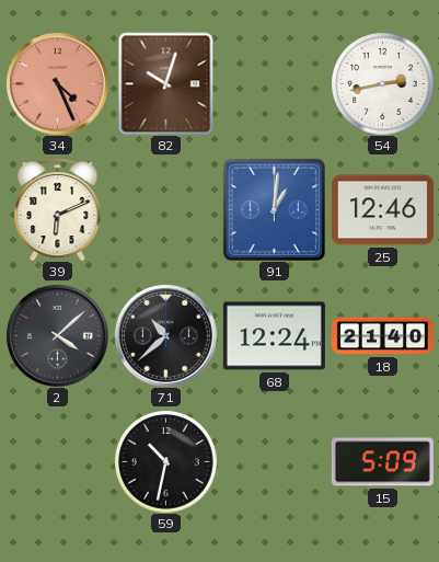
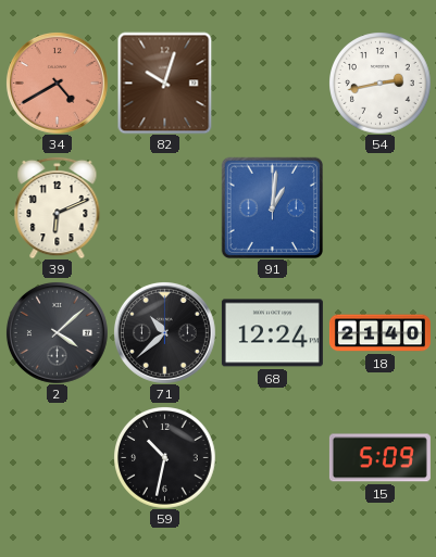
34: 4:26 -> 4:40
25: 12:46 -> none
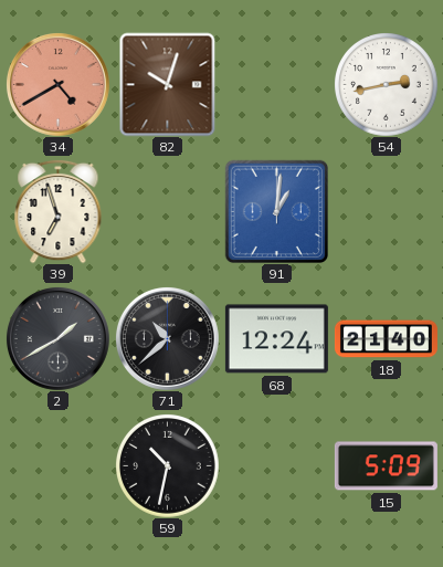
39: 6:11 -> 6:57
2: 4:08 -> 1:40
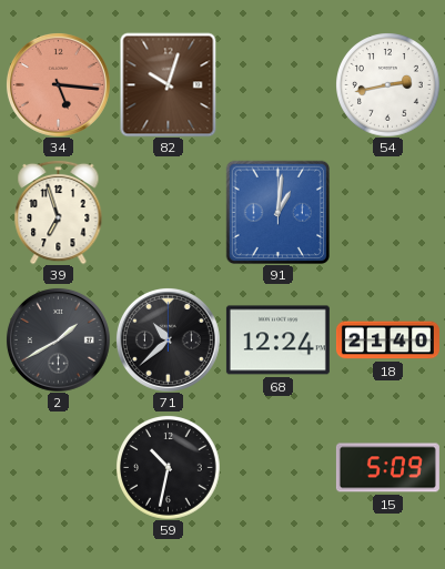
34: 4:40 -> 5:16
